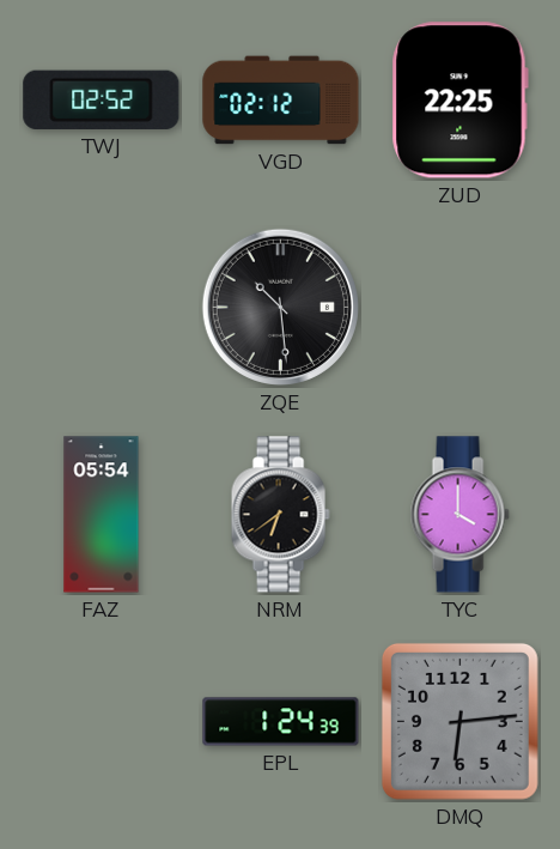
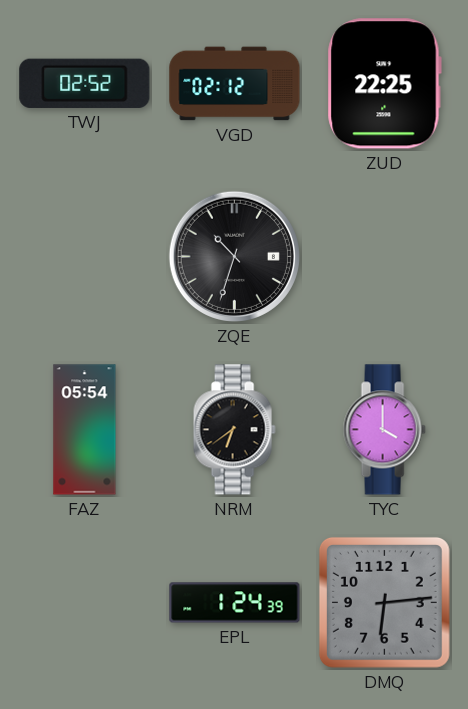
ZQE: 10:29 -> 10:33
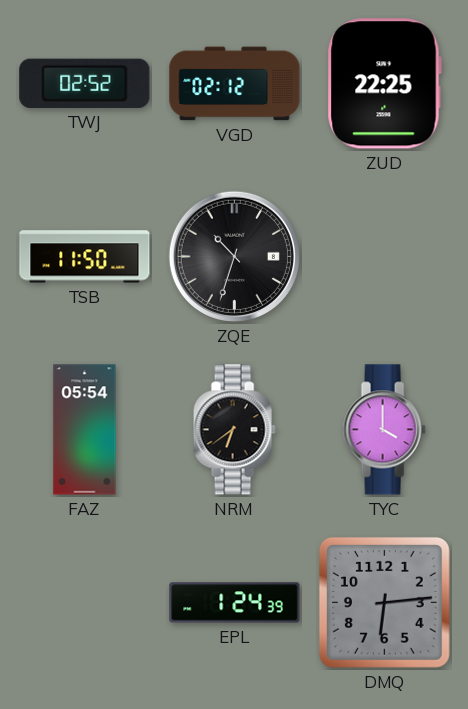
TSB: none -> 11:50
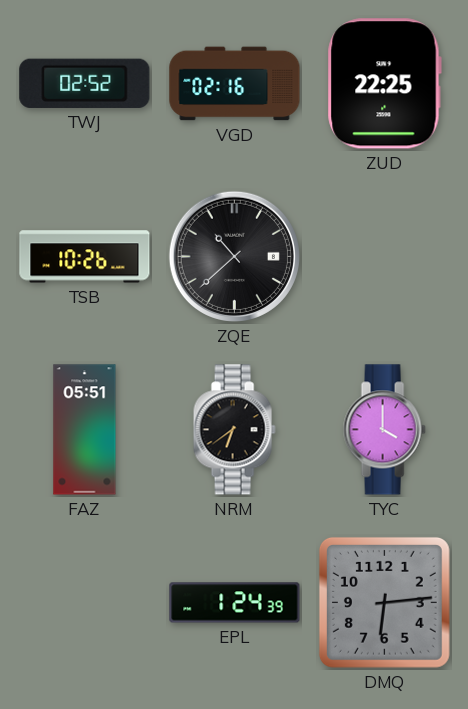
VGD: 02:12 -> 02:16
TSB: 11:50 -> 10:26
ZQE: 10:33 -> 10:38
FAZ: 05:54 -> 05:51
